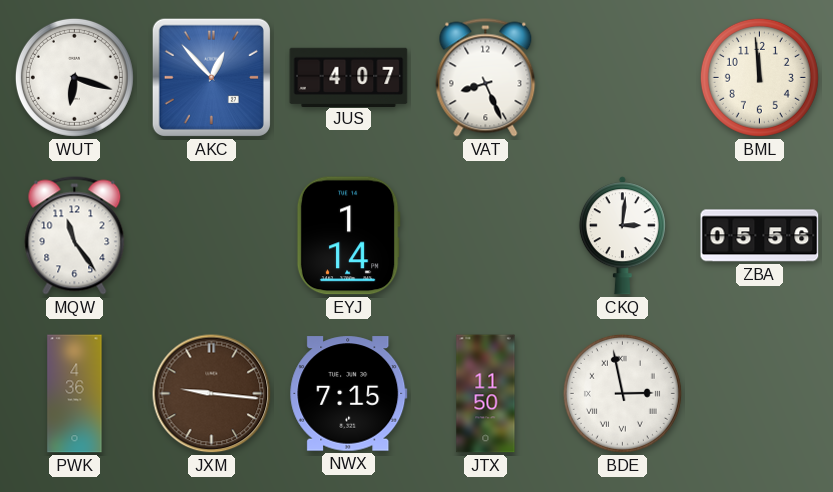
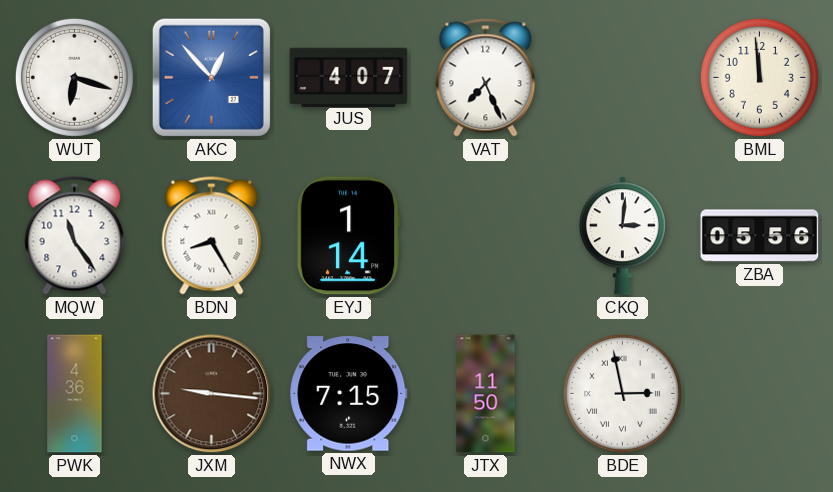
VAT: 8:26 -> 7:26
BDN: none -> 8:25
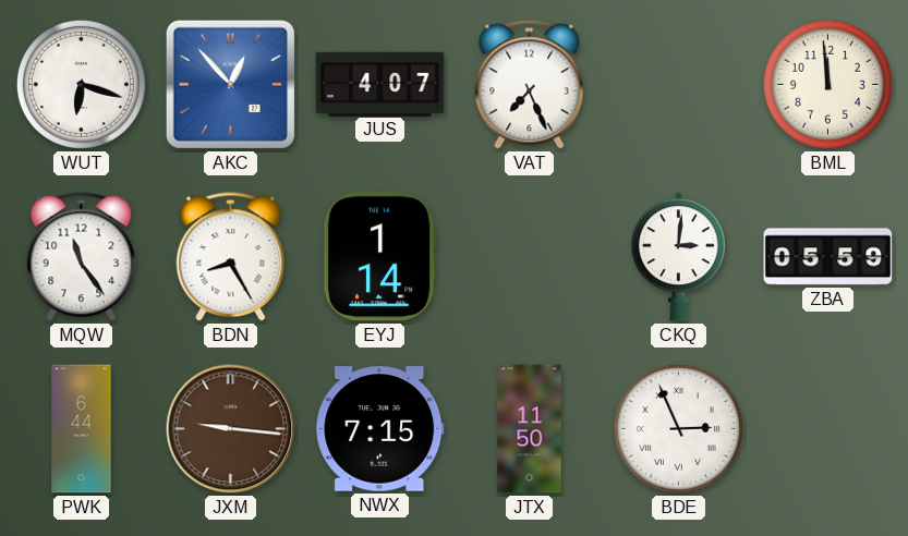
ZBA: 05:56 -> 05:59
PWK: 4:36 -> 6:44
BDE: 2:58 -> 2:56
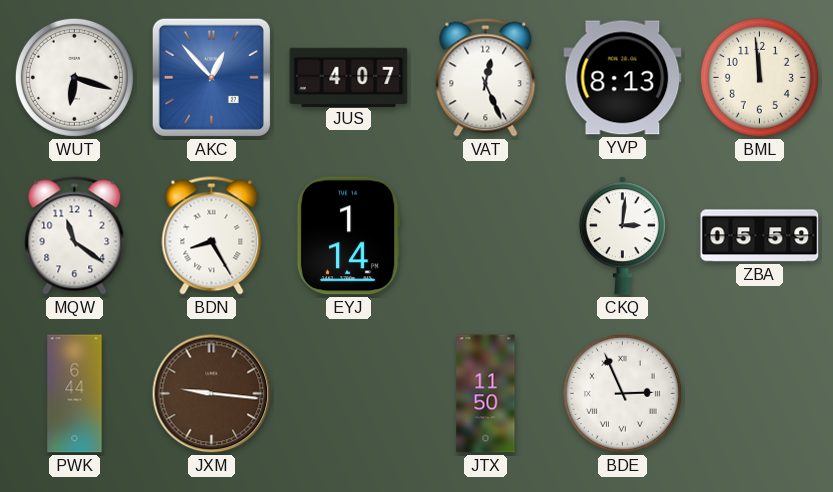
VAT: 7:26 -> 12:26
YVP: none -> 8:13
MQW: 11:24 -> 11:21
NWX: 7:15 -> none
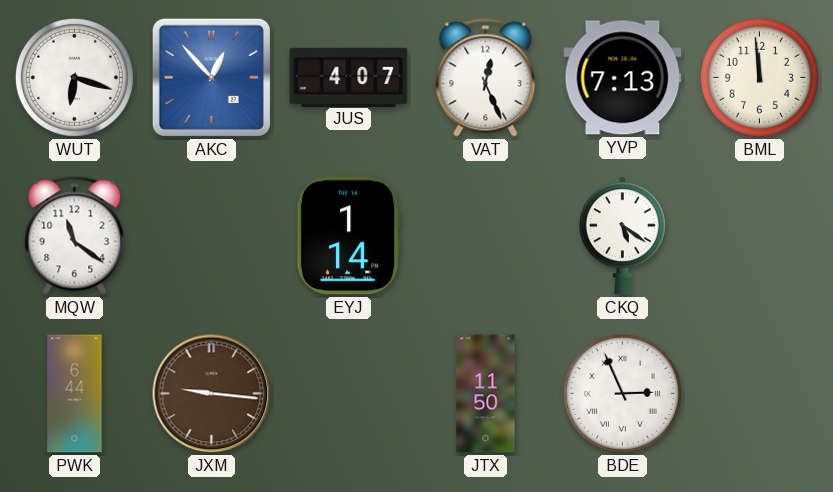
YVP: 8:13 -> 7:13
BDN: 8:25 -> none
CKQ: 3:01 -> 5:21
ZBA: 05:59 -> none
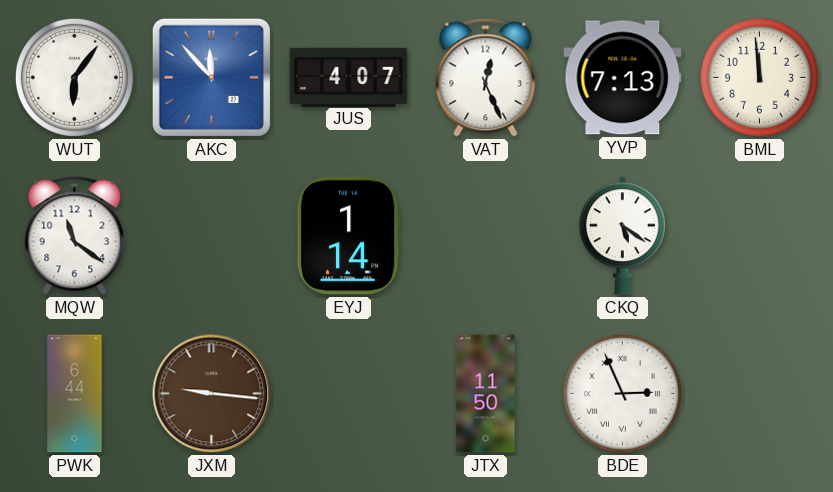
WUT: 6:18 -> 6:06
AKC: 12:53 -> 11:53
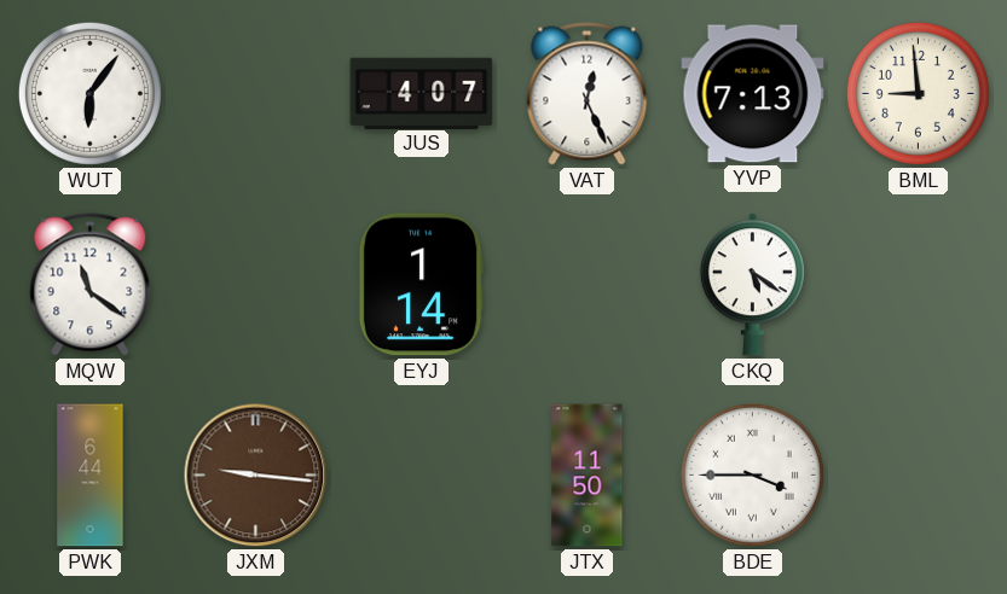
AKC: 11:53 -> none
BML: 11:59 -> 8:59
BDE: 2:56 -> 3:45
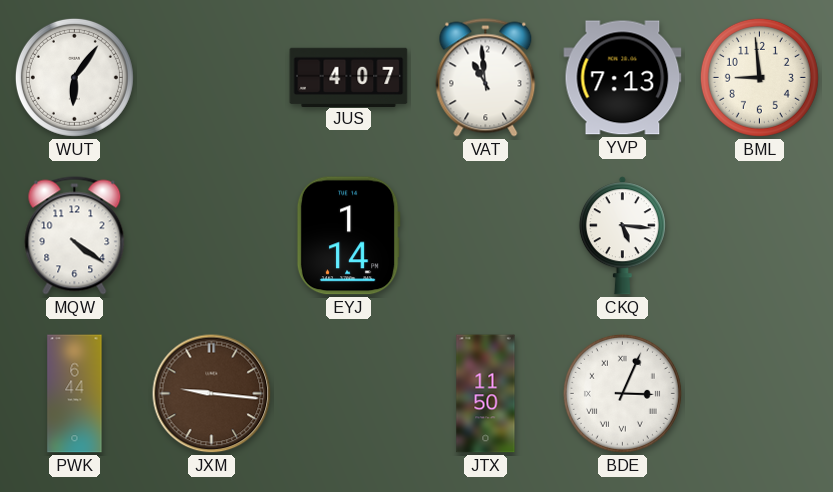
VAT: 12:26 -> 10:59
MQW: 11:21 -> 4:21
CKQ: 5:21 -> 5:16
BDE: 3:45 -> 3:04
